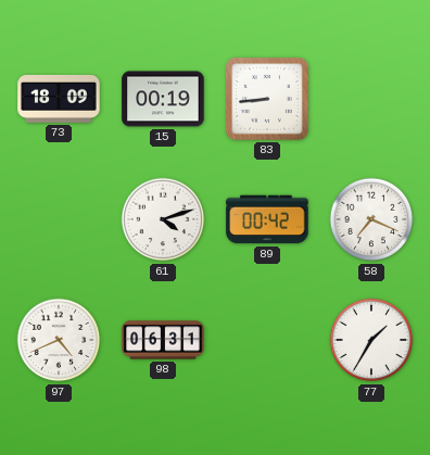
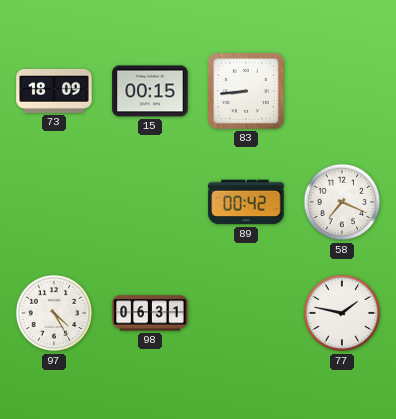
15: 00:19 -> 00:15
61: 4:12 -> none
97: 4:41 -> 4:25
77: 1:35 -> 1:47
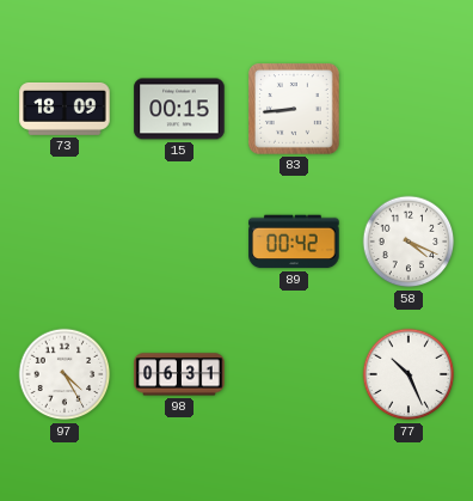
58: 7:19 -> 4:19
77: 1:47 -> 10:26
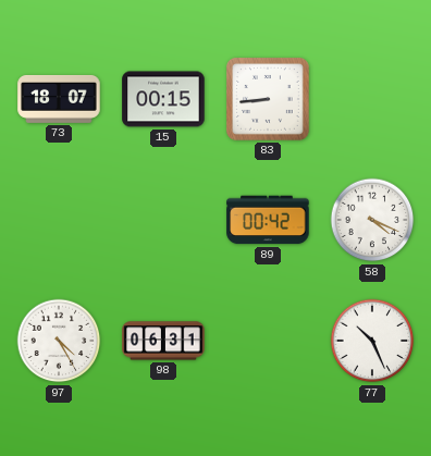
73: 18:09 -> 18:07
